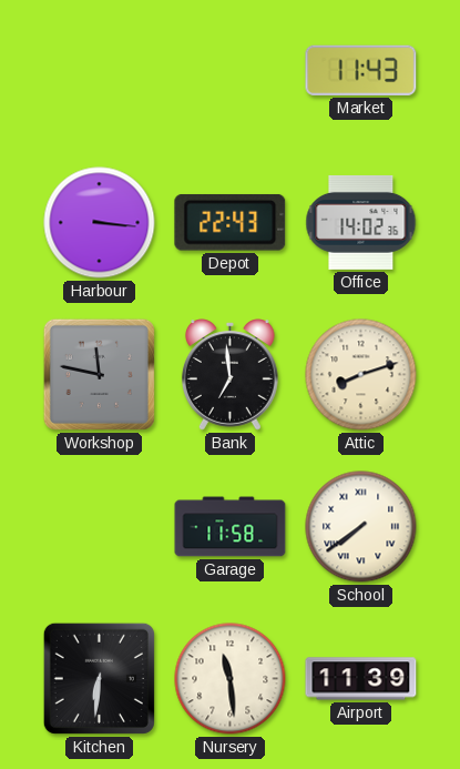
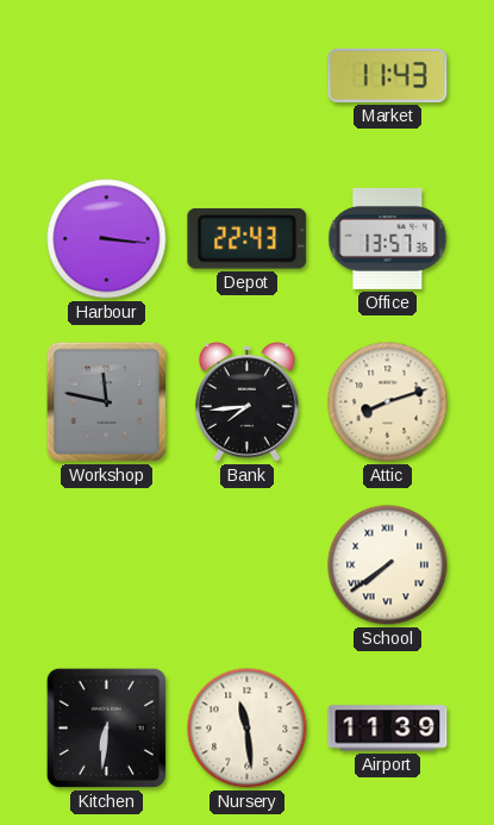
Office: 14:02 -> 13:57
Bank: 6:59 -> 7:44
Garage: 11:58 -> none
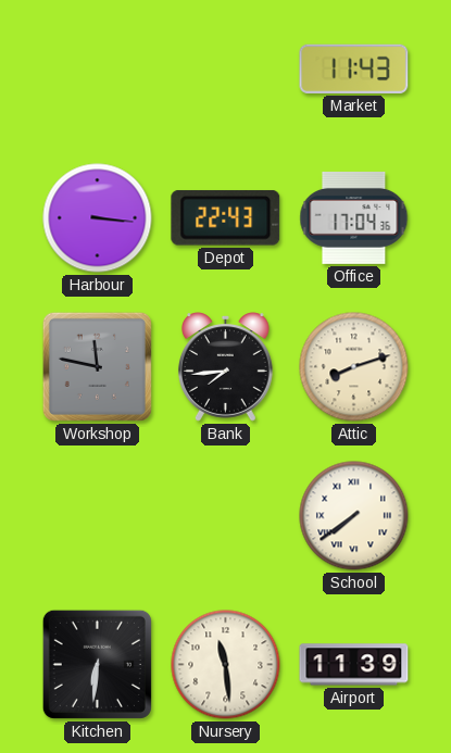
Office: 13:57 -> 17:04
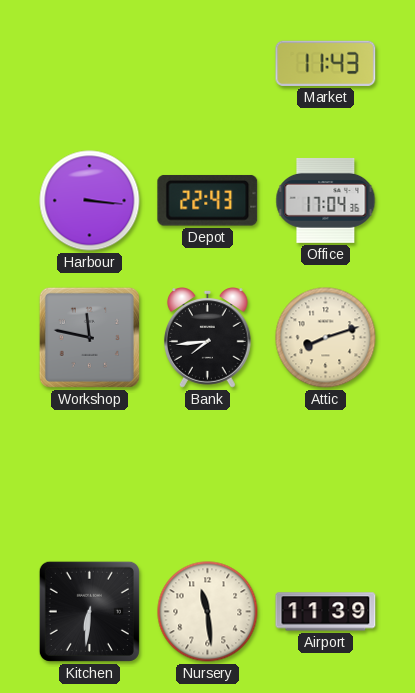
School: 7:39 -> none
